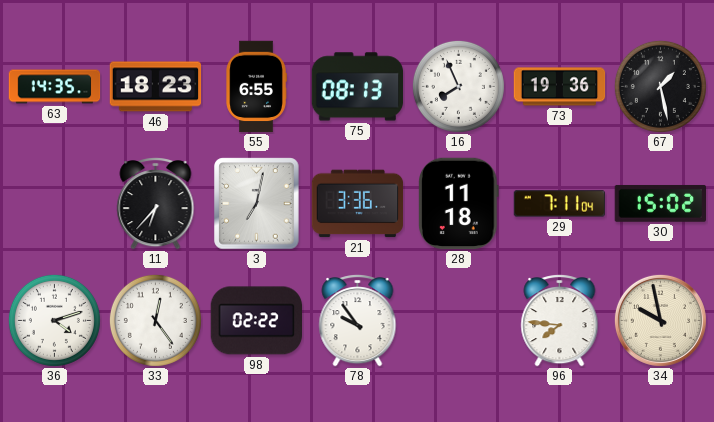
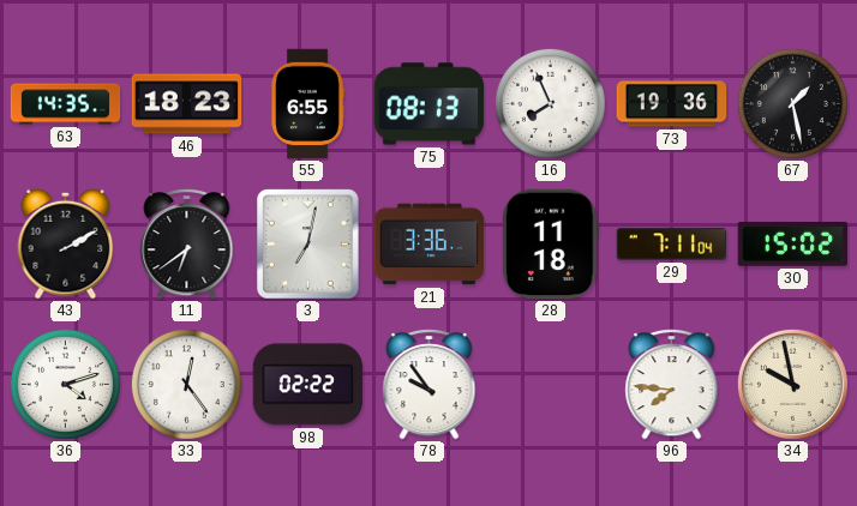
43: none -> 2:10
11: 6:37 -> 6:39
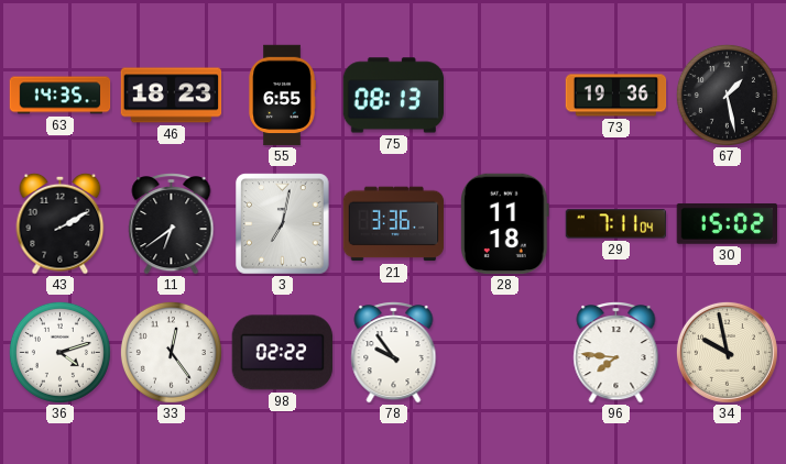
16: 7:56 -> none
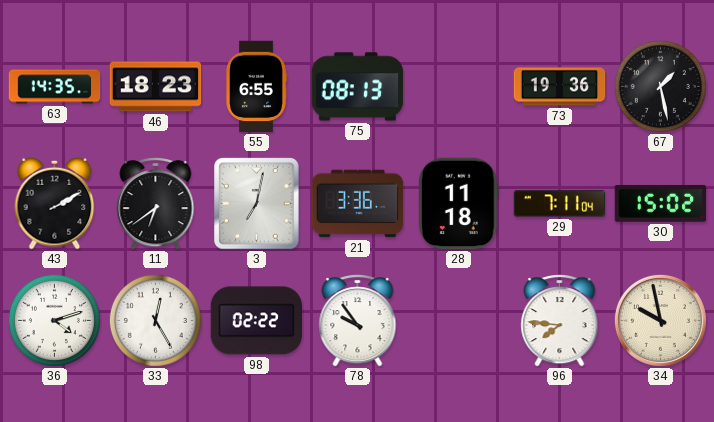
33: 12:24 -> 12:25
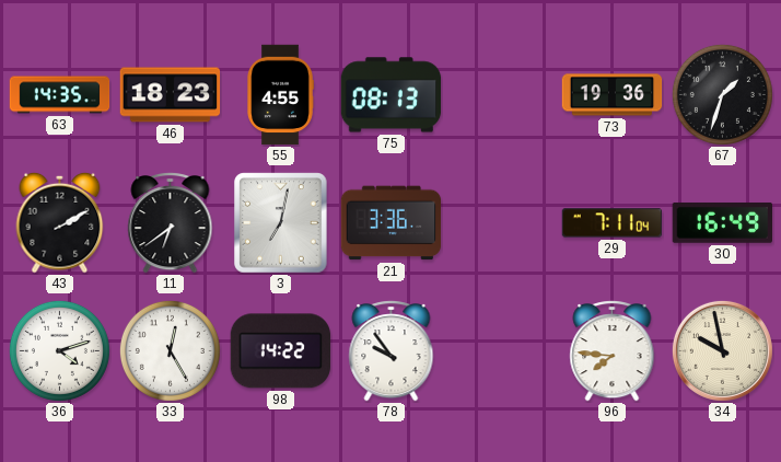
55: 6:55 -> 4:55
67: 1:28 -> 1:33
28: 11:18 -> none
30: 15:02 -> 16:49
98: 02:22 -> 14:22
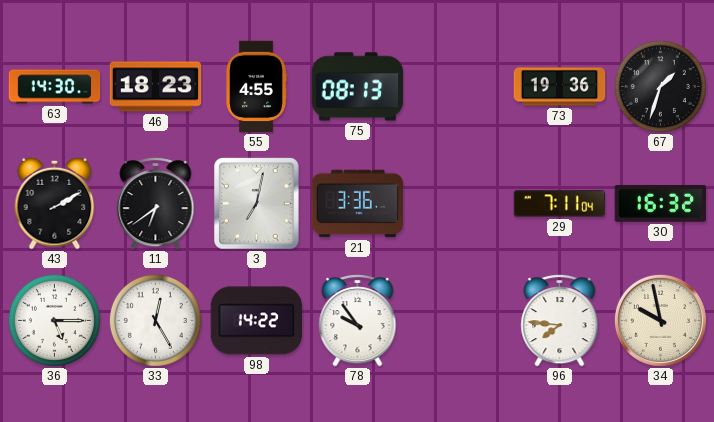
63: 14:35 -> 14:30
30: 16:49 -> 16:32
36: 4:12 -> 5:15
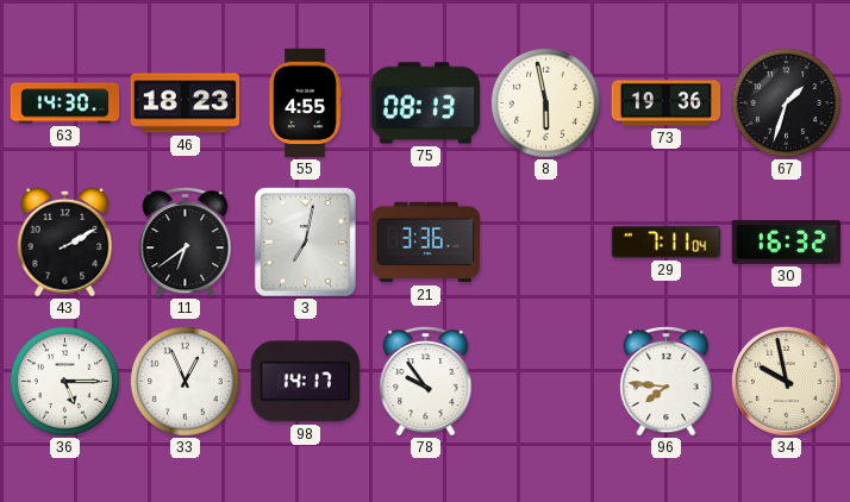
8: none -> 5:58
33: 12:25 -> 12:56
98: 14:22 -> 14:17
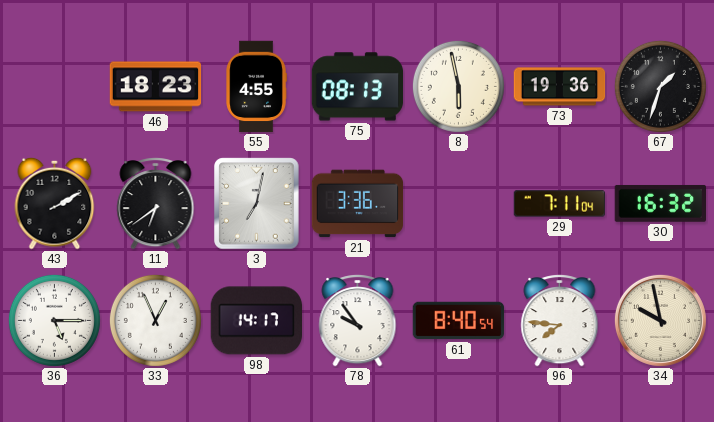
63: 14:30 -> none
61: none -> 8:40
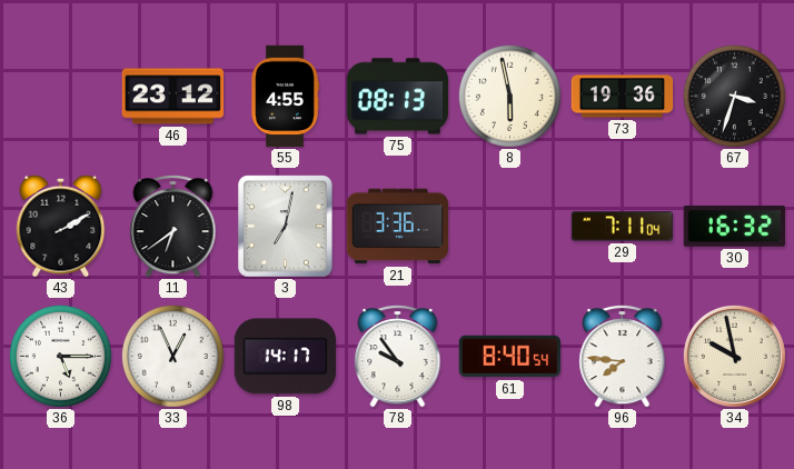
46: 18:23 -> 23:12
67: 1:33 -> 3:33
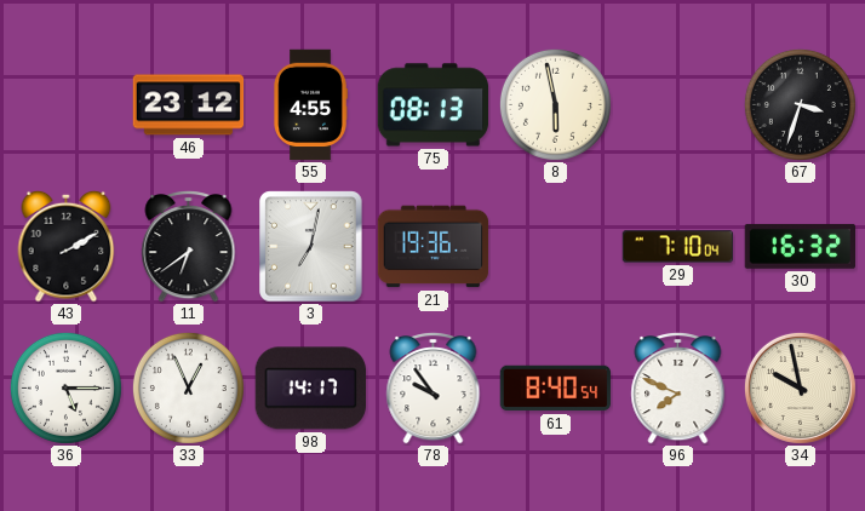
73: 19:36 -> none
21: 3:36 -> 19:36
29: 7:11 -> 7:10
96: 7:46 -> 7:49
